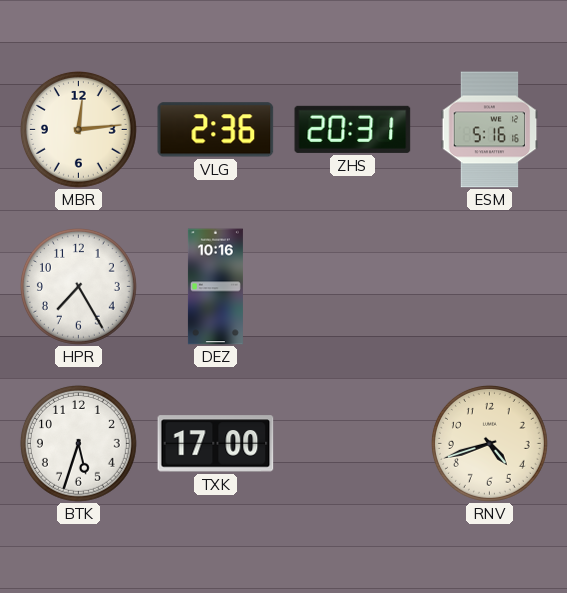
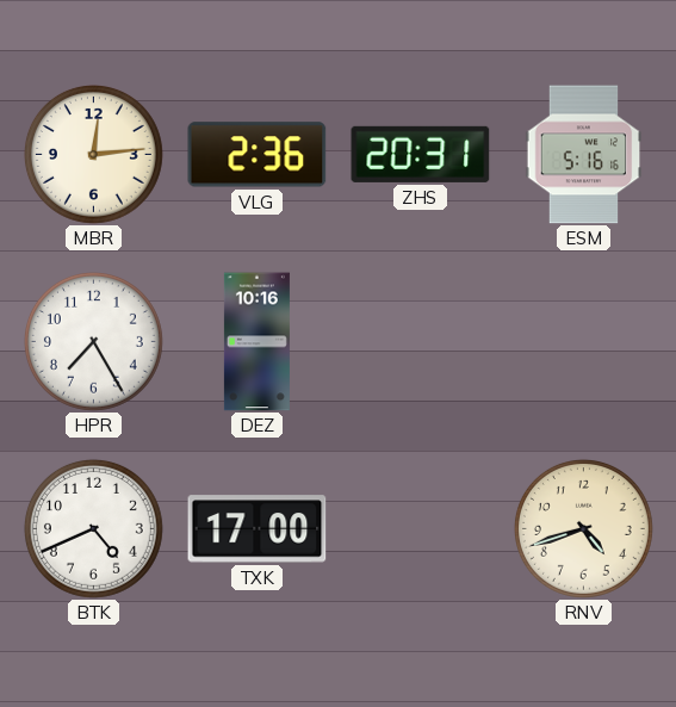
BTK: 5:33 -> 4:41
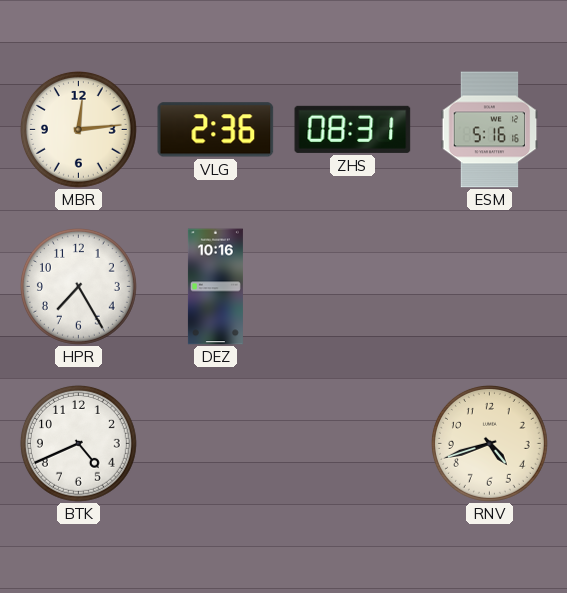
ZHS: 20:31 -> 08:31
TXK: 17:00 -> none
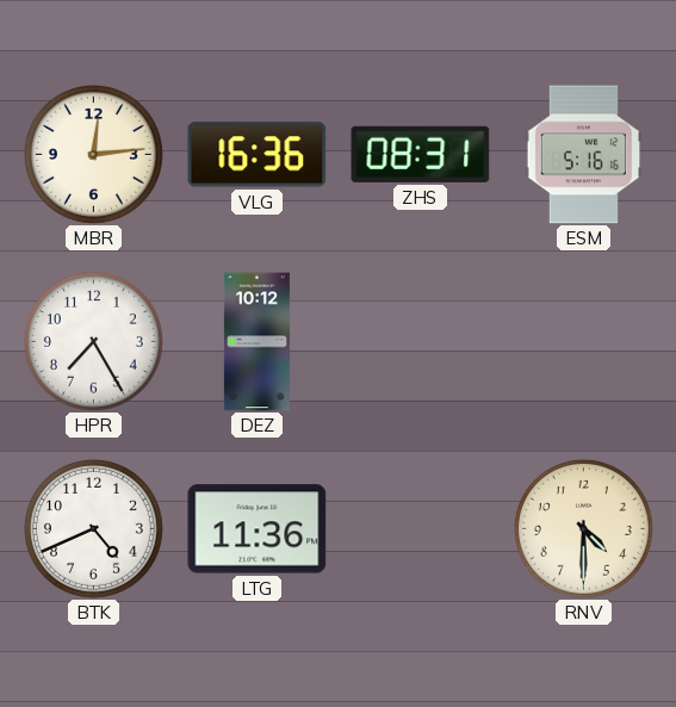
VLG: 2:36 -> 16:36
DEZ: 10:16 -> 10:12
LTG: none -> 11:36
RNV: 4:42 -> 4:30
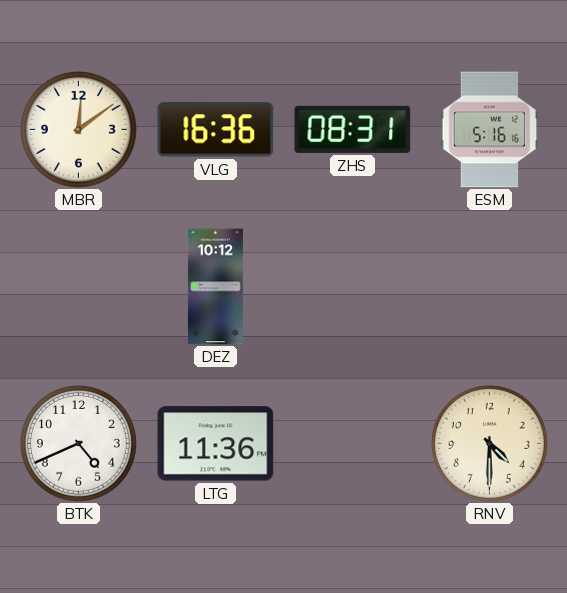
MBR: 12:14 -> 12:09
HPR: 7:25 -> none
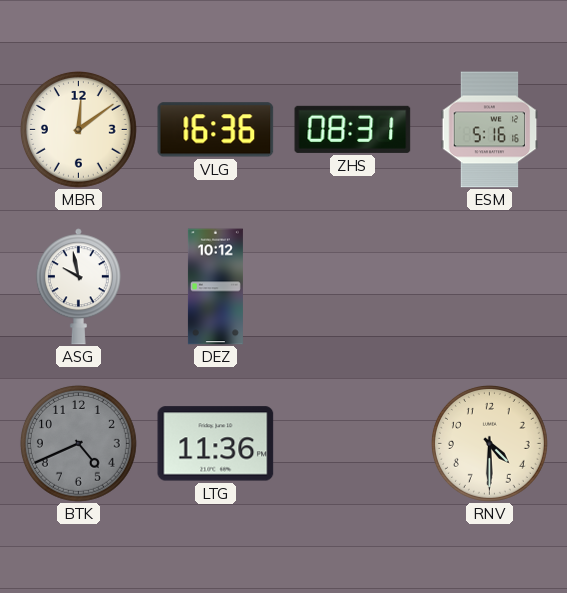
ASG: none -> 9:58
BTK dial: white -> grey
